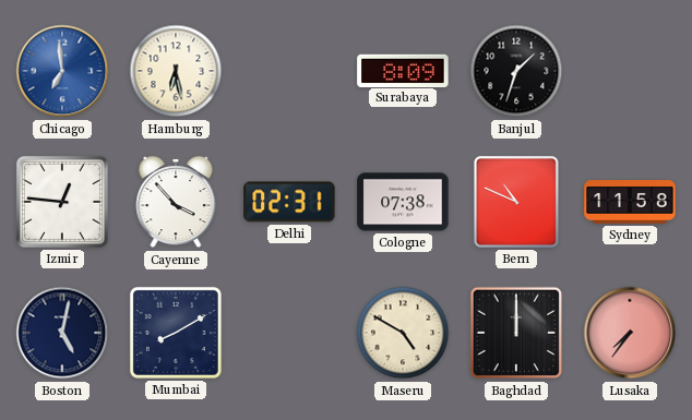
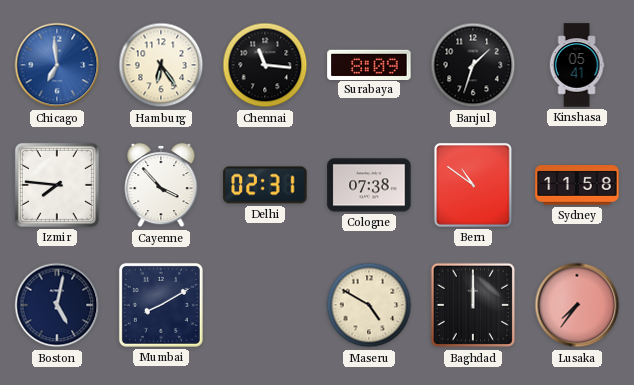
Hamburg: 6:28 -> 6:24
Chennai: none -> 11:16
Kinshasa: none -> 05:41
Izmir: 12:46 -> 7:46
Bern: 10:49 -> 10:51
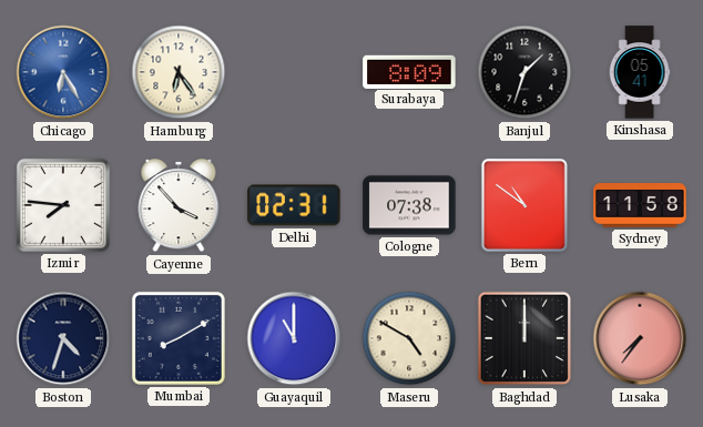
Chicago: 6:59 -> 6:25
Chennai: 11:16 -> none
Boston: 5:02 -> 4:33
Guayaquil: none -> 11:00
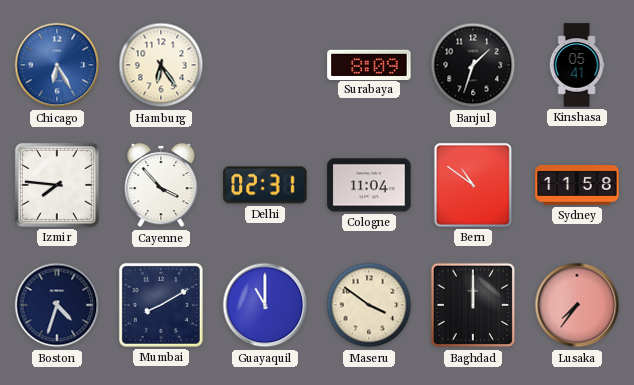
Cologne: 07:38 -> 11:04
Maseru: 4:50 -> 3:51
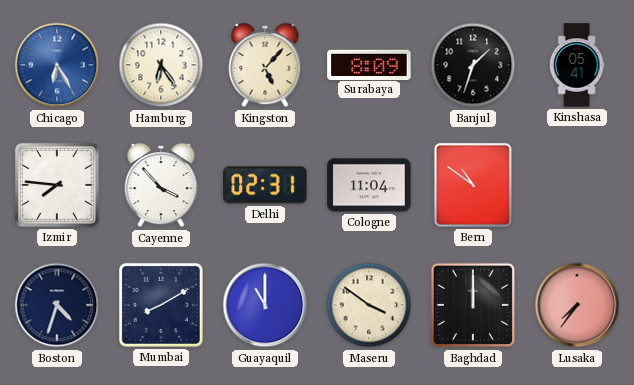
Kingston: none -> 5:07
Sydney: 11:58 -> none
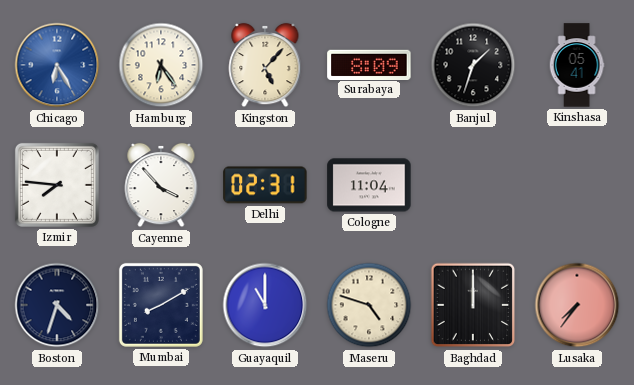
Bern: 10:51 -> none
Maseru: 3:51 -> 4:48
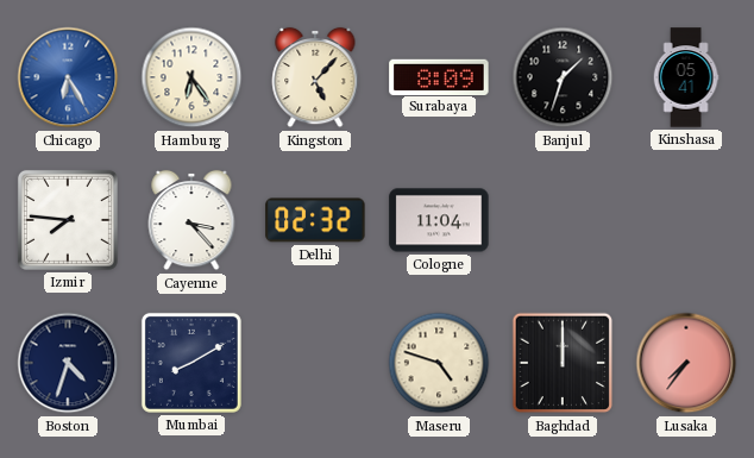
Cayenne: 3:53 -> 3:23
Delhi: 02:31 -> 02:32
Guayaquil: 11:00 -> none
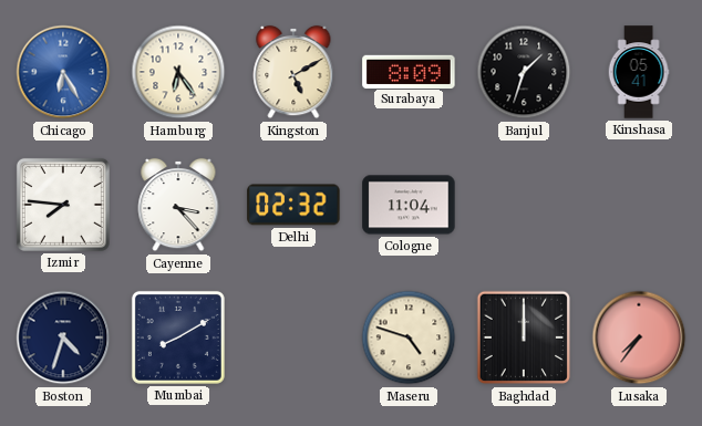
Kingston: 5:07 -> 5:10
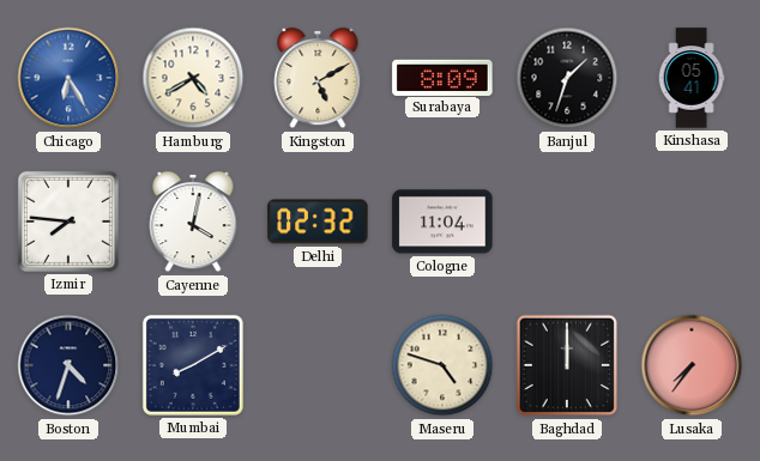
Hamburg: 6:24 -> 4:40
Cayenne: 3:23 -> 4:02
